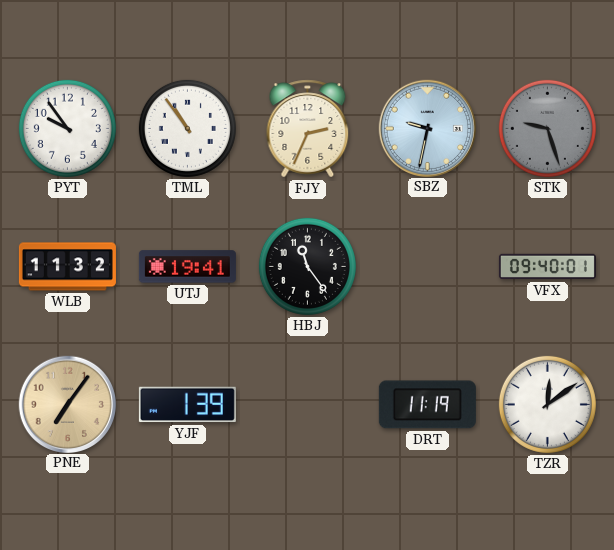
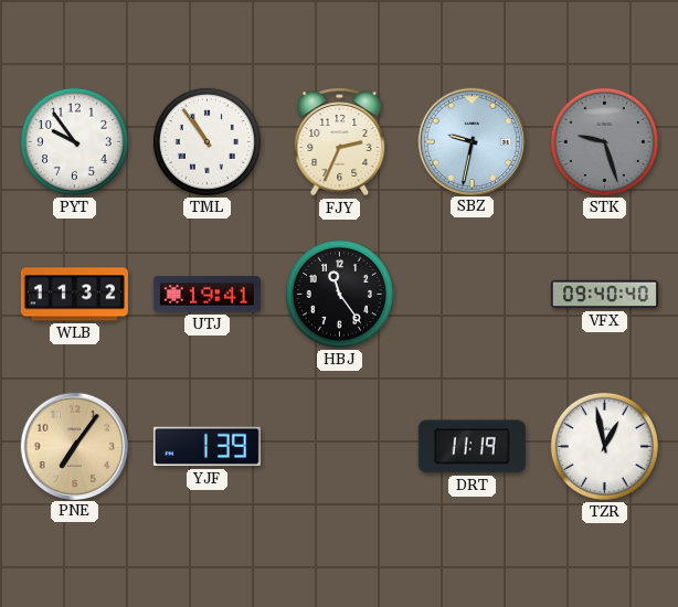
VFX: 09:40:01 -> 09:40:40
TZR: 12:09 -> 12:58
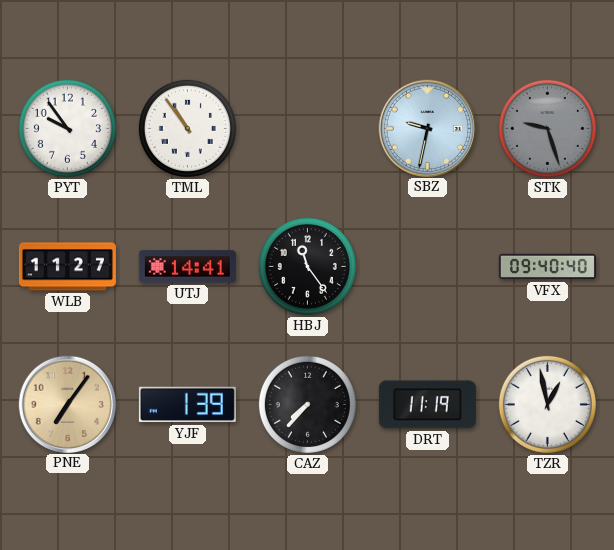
FJY: 2:34 -> none
WLB: 11:32 -> 11:27
UTJ: 19:41 -> 14:41
CAZ: none -> 7:37
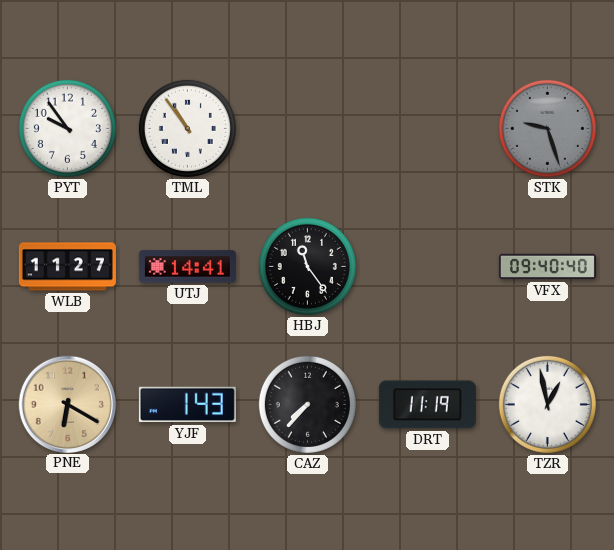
SBZ: 9:32 -> none
PNE: 7:06 -> 6:20
YJF: 1:39 -> 1:43
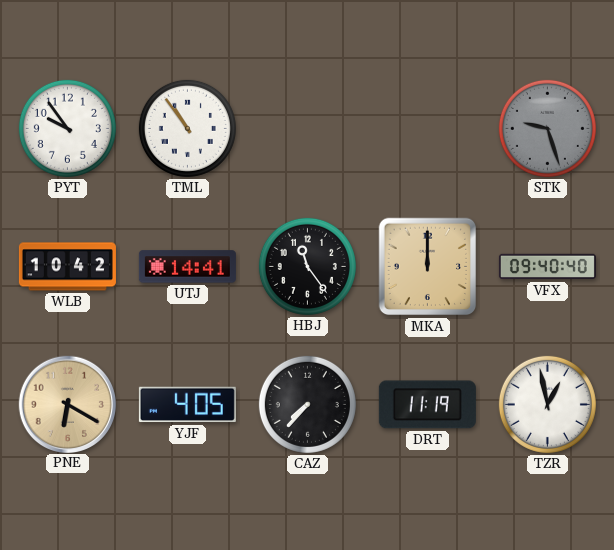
WLB: 11:27 -> 10:42
MKA: none -> 12:00
YJF: 1:43 -> 4:05
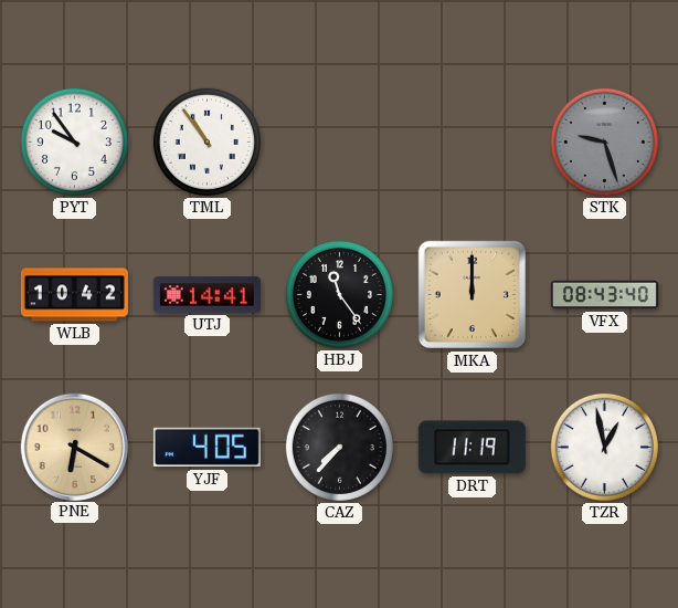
VFX: 09:40 -> 08:43
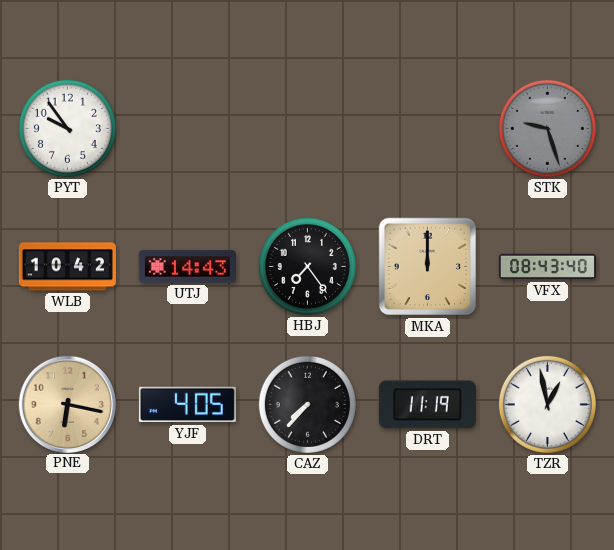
TML: 10:54 -> none
UTJ: 14:41 -> 14:43
HBJ: 11:24 -> 7:24
PNE: 6:20 -> 6:17
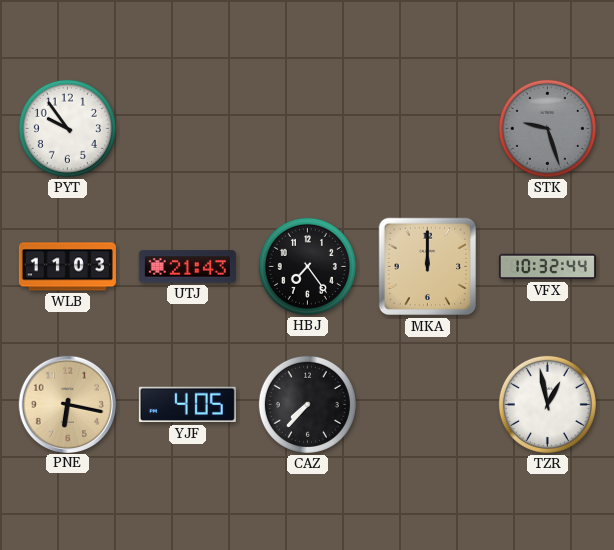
WLB: 10:42 -> 11:03
UTJ: 14:43 -> 21:43
VFX: 08:43 -> 10:32
DRT: 11:19 -> none
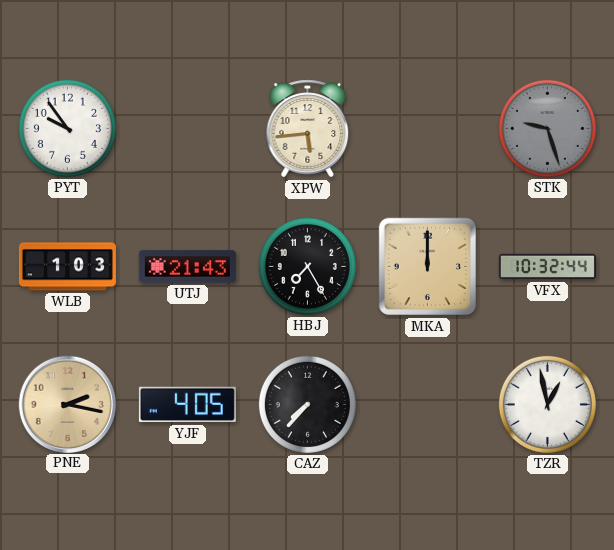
XPW: none -> 5:44
WLB: 11:03 -> 1:03
HBJ: 7:24 -> 7:25
PNE: 6:17 -> 2:17
